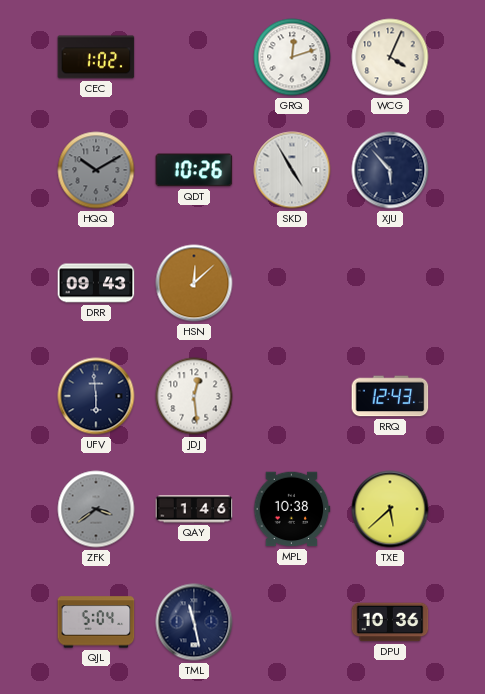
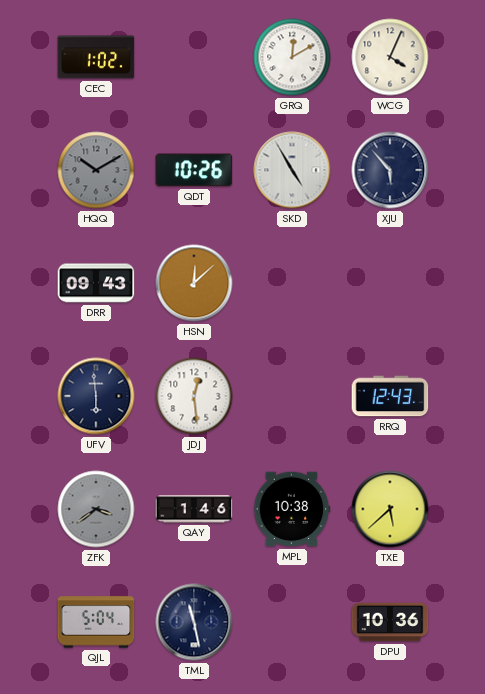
GRQ: 12:12 -> 12:10
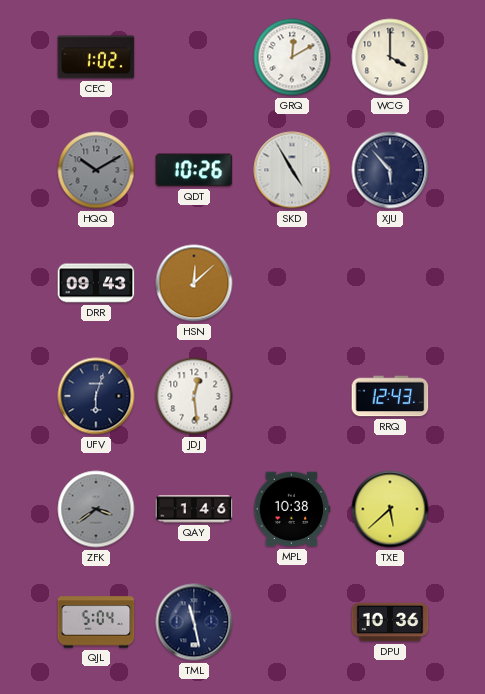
WCG: 4:04 -> 4:00
UFV: 5:59 -> 6:03
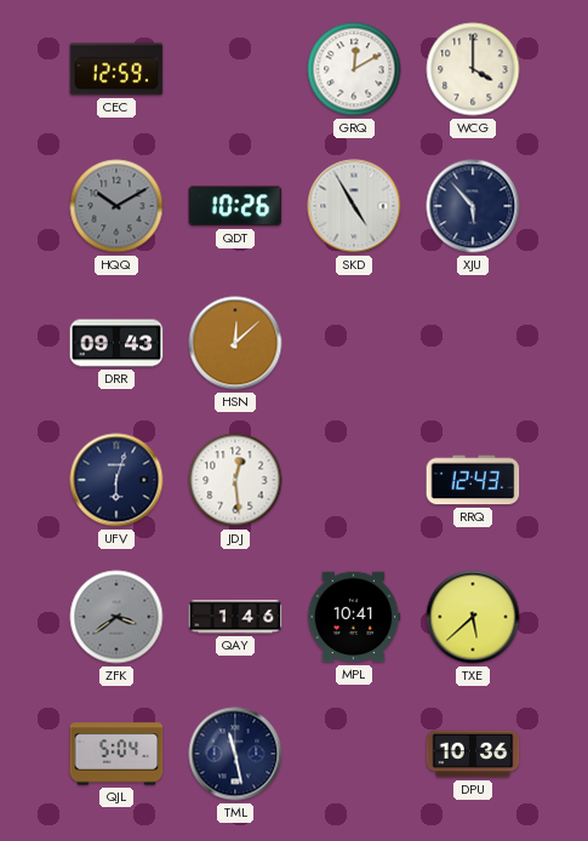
CEC: 1:02 -> 12:59
MPL: 10:38 -> 10:41
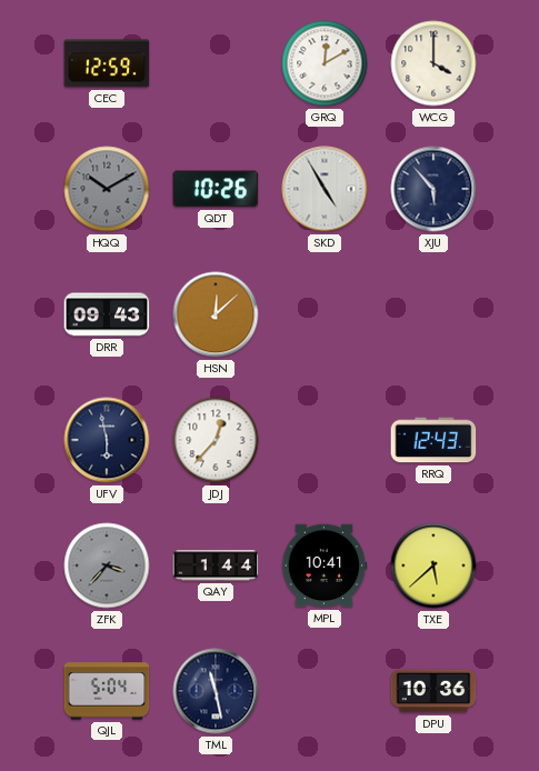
UFV: 6:03 -> 5:58
JDJ: 12:29 -> 12:37
ZFK: 3:39 -> 3:37
QAY: 1:46 -> 1:44
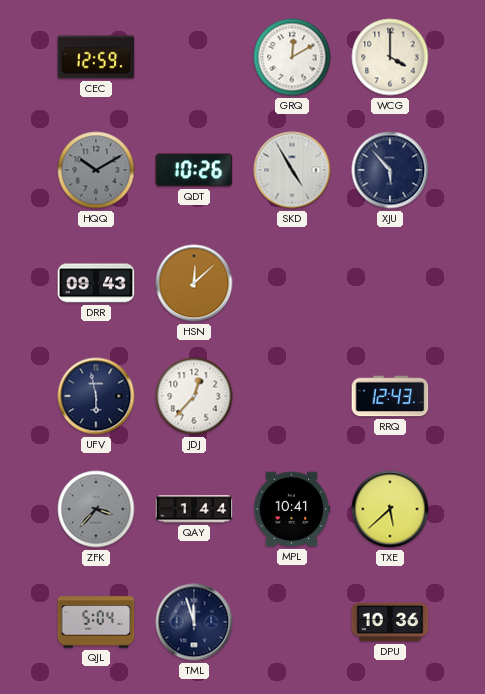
TML: 11:28 -> 11:57
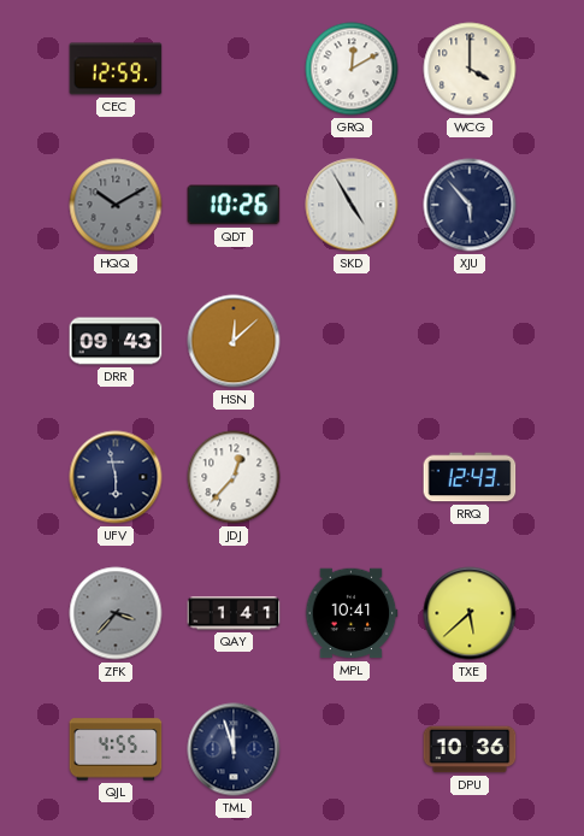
QAY: 1:44 -> 1:41
QJL: 5:04 -> 4:55
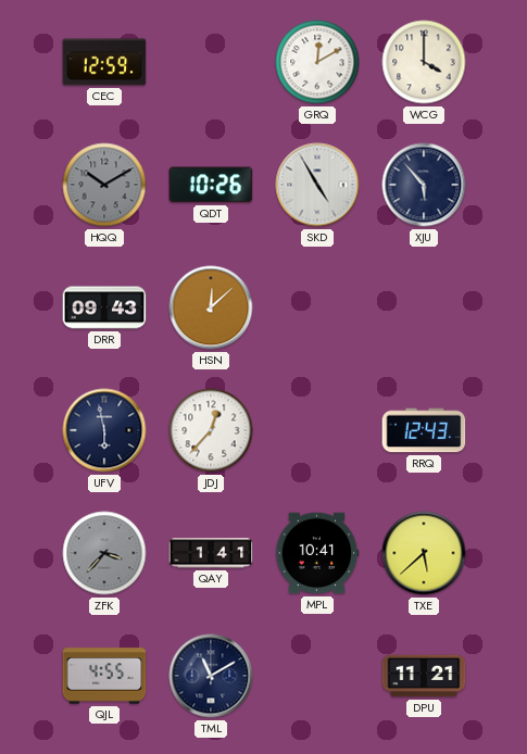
TML: 11:57 -> 11:10
DPU: 10:36 -> 11:21
